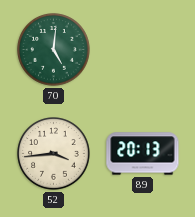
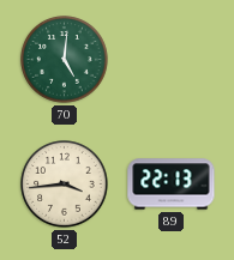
89: 20:13 -> 22:13
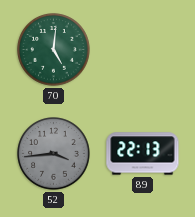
52 dial: cream -> grey
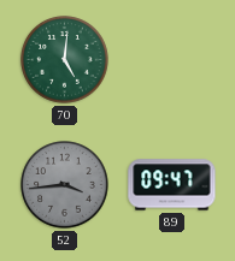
89: 22:13 -> 09:47
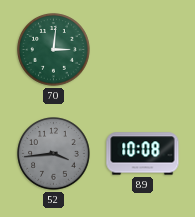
70: 5:01 -> 3:01
89: 09:47 -> 10:08
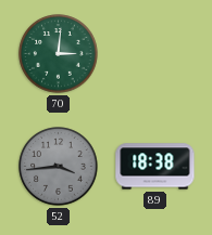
89: 10:08 -> 18:38
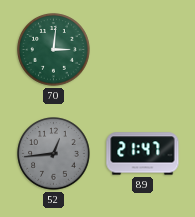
52: 3:44 -> 12:44
89: 18:38 -> 21:47
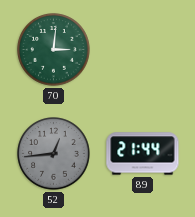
89: 21:47 -> 21:44
